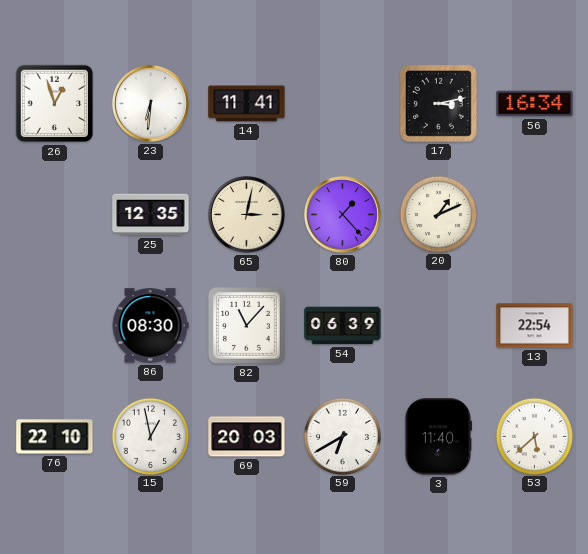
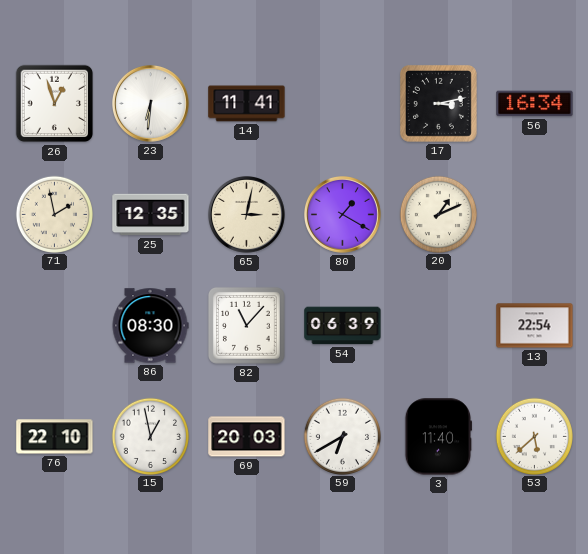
71: none -> 1:58
80: 1:23 -> 1:20
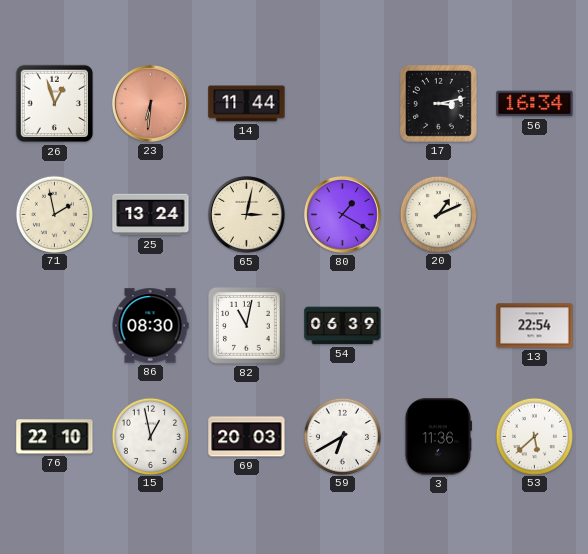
23 dial: white -> salmon
14: 11:41 -> 11:44
25: 12:35 -> 13:24
82: 11:07 -> 11:02
3: 11:40 -> 11:36
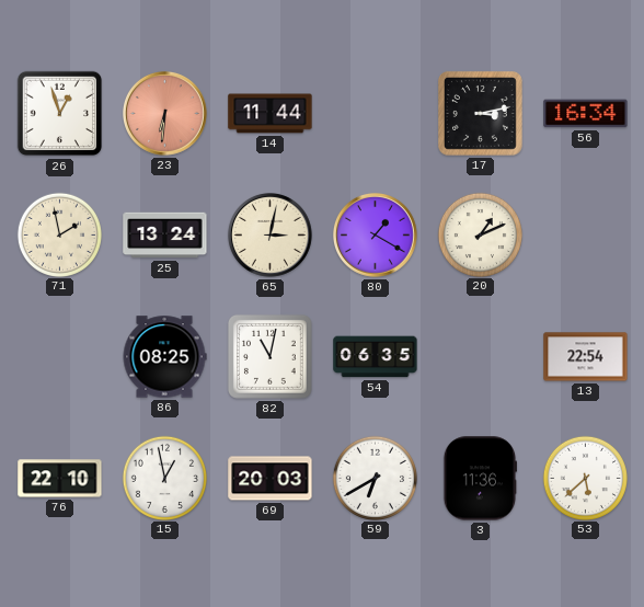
86: 08:30 -> 08:25
54: 06:39 -> 06:35
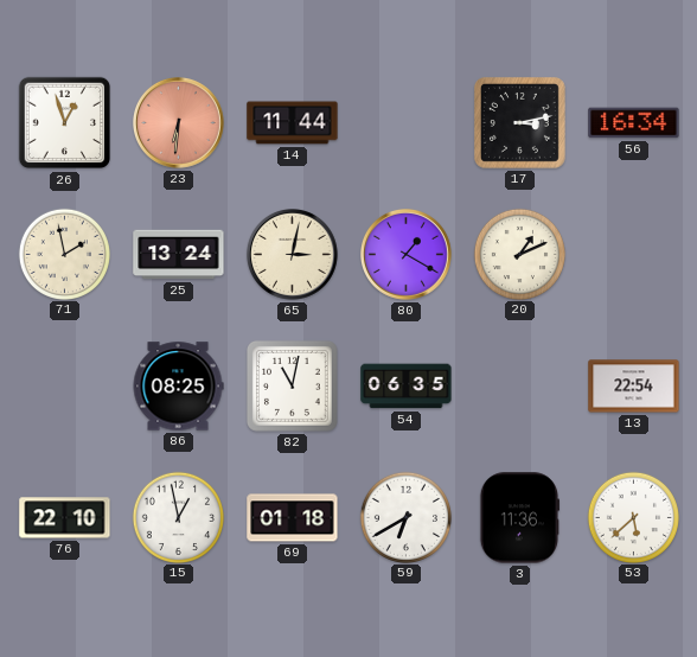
69: 20:03 -> 01:18
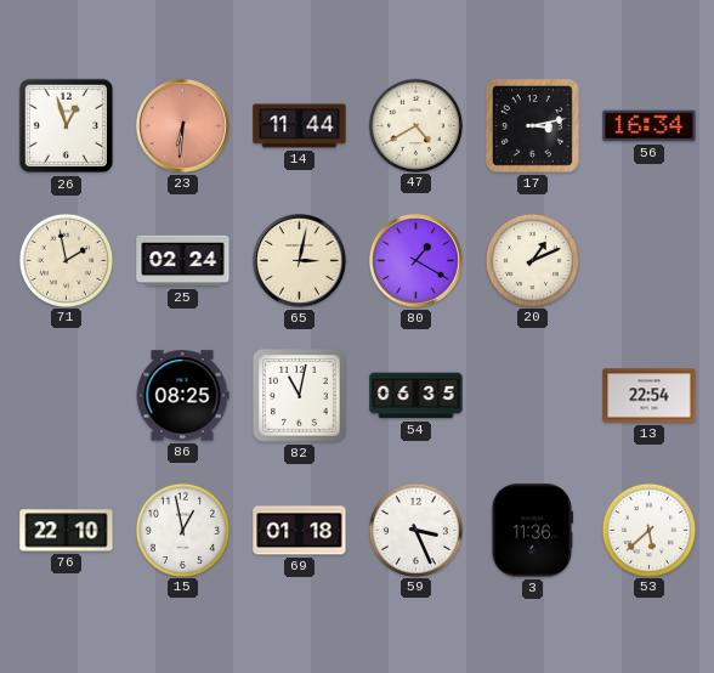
47: none -> 4:40
25: 13:24 -> 02:24
59: 6:40 -> 3:26
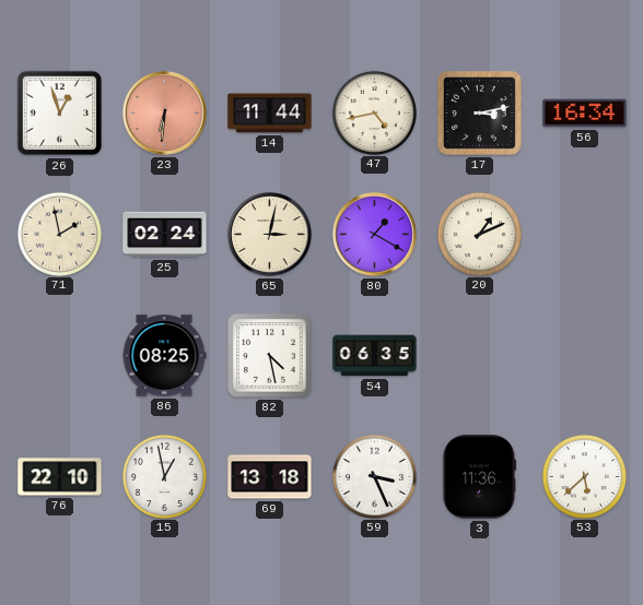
47: 4:40 -> 4:43
82: 11:02 -> 4:28
13: 22:54 -> none
69: 01:18 -> 13:18
